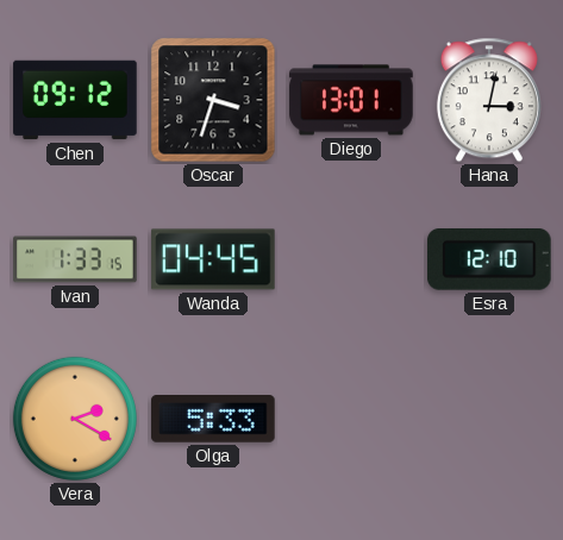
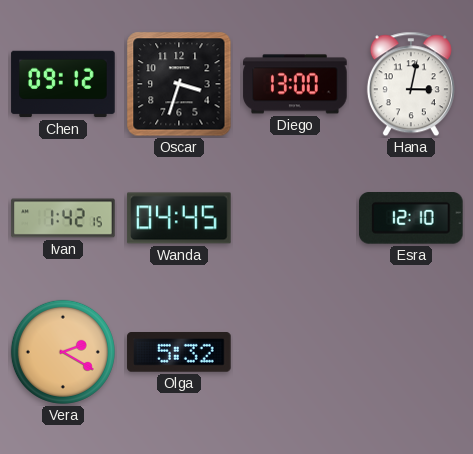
Diego: 13:01 -> 13:00
Ivan: 1:33 -> 1:42
Olga: 5:33 -> 5:32
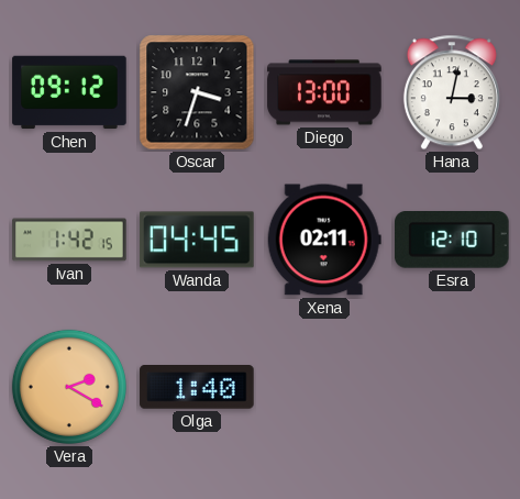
Xena: none -> 02:11
Olga: 5:32 -> 1:40
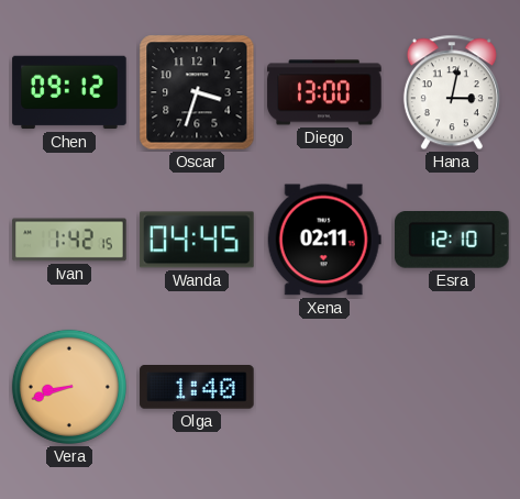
Vera: 2:20 -> 8:42
